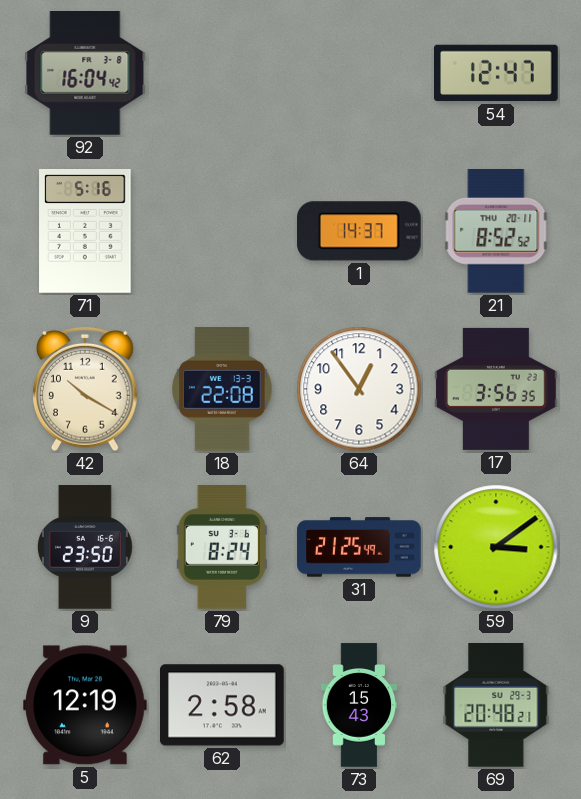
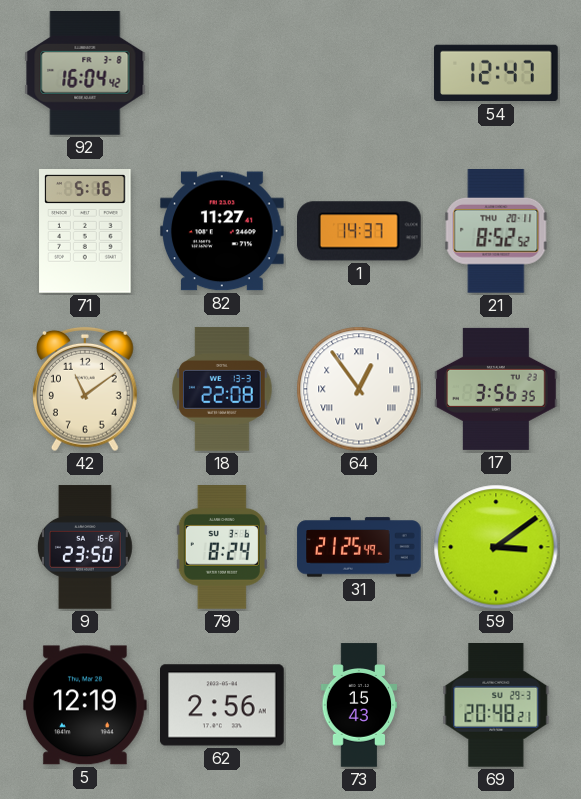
82: none -> 11:27
42: 10:20 -> 11:09
64 numerals: Arabic -> Roman
62: 2:58 -> 2:56
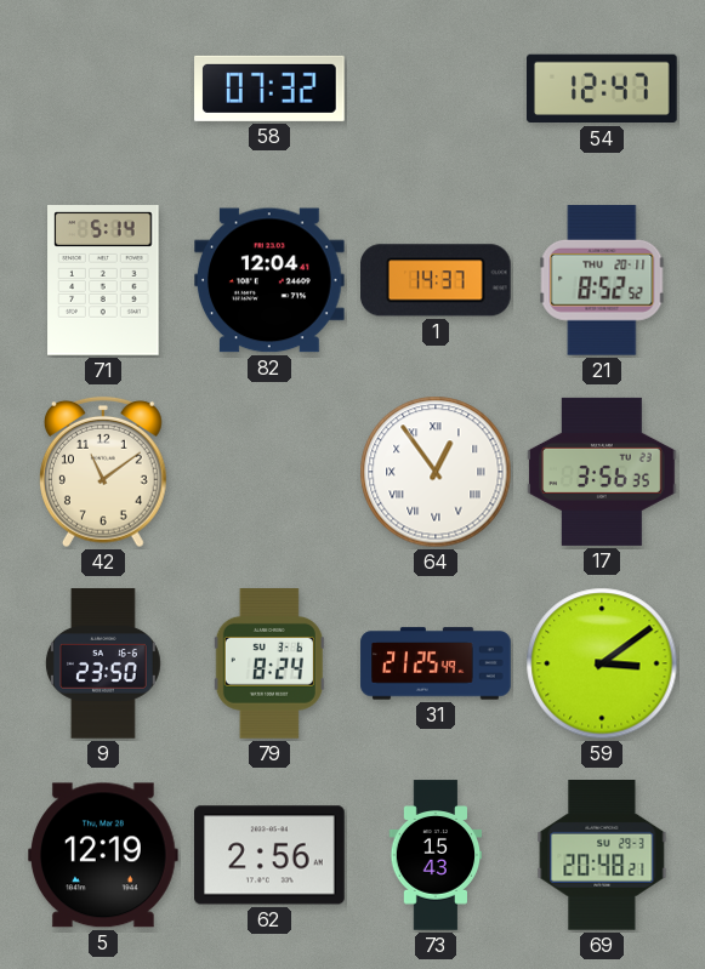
92: 16:04 -> none
58: none -> 07:32
71: 5:16 -> 5:14
82: 11:27 -> 12:04
18: 22:08 -> none
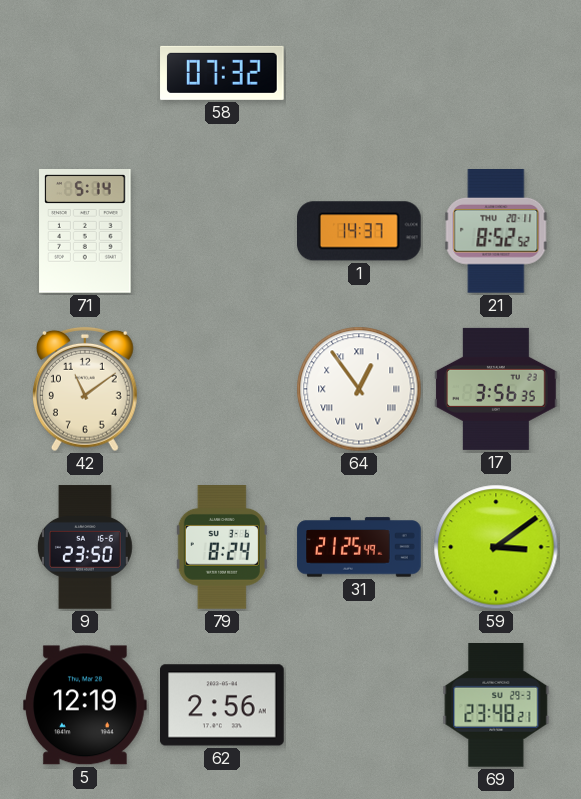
54: 12:47 -> none
82: 12:04 -> none
73: 15:43 -> none
69: 20:48 -> 23:48
